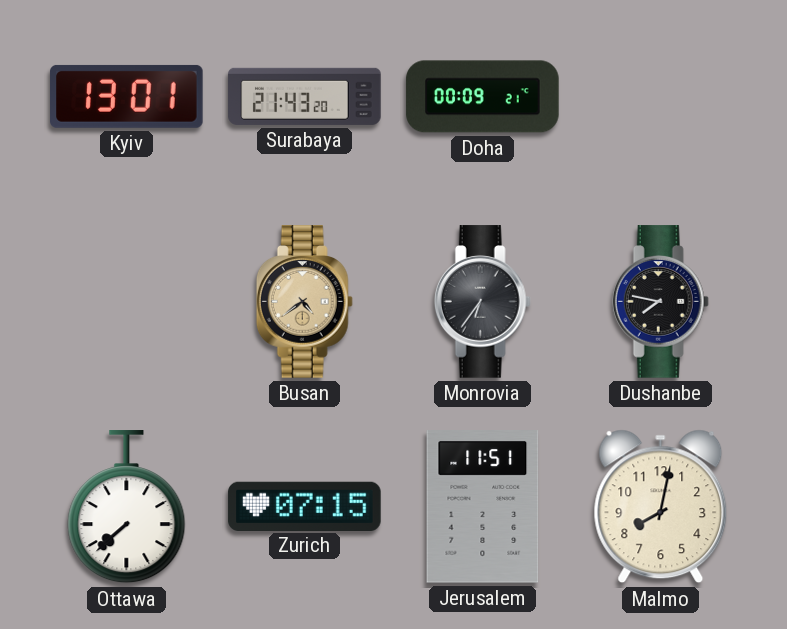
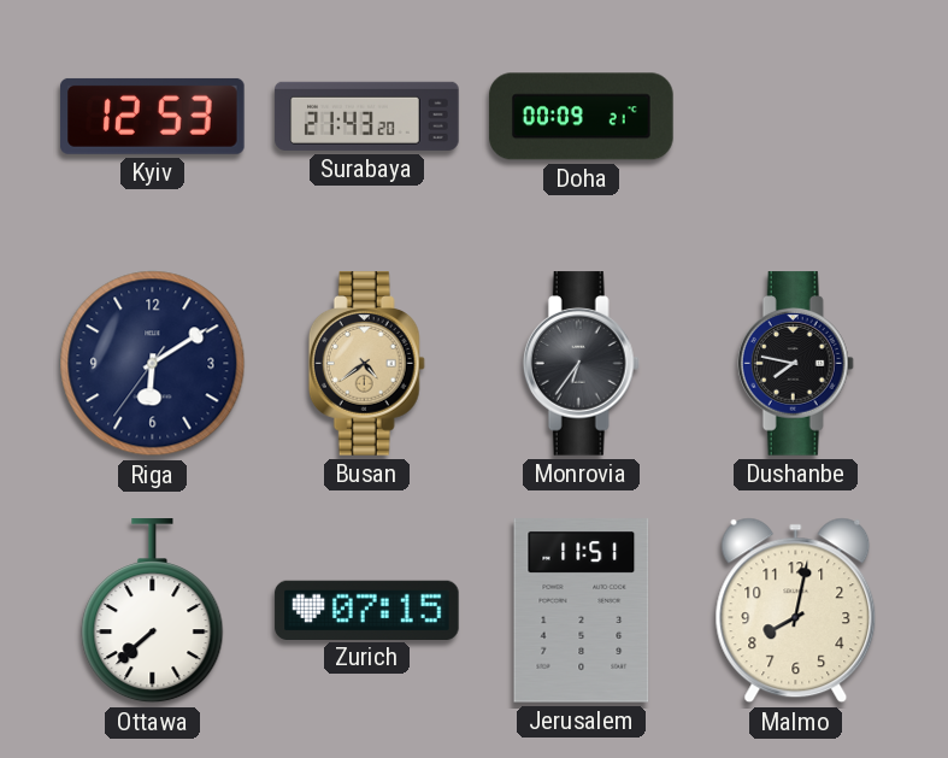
Kyiv: 13:01 -> 12:53
Riga: none -> 6:09
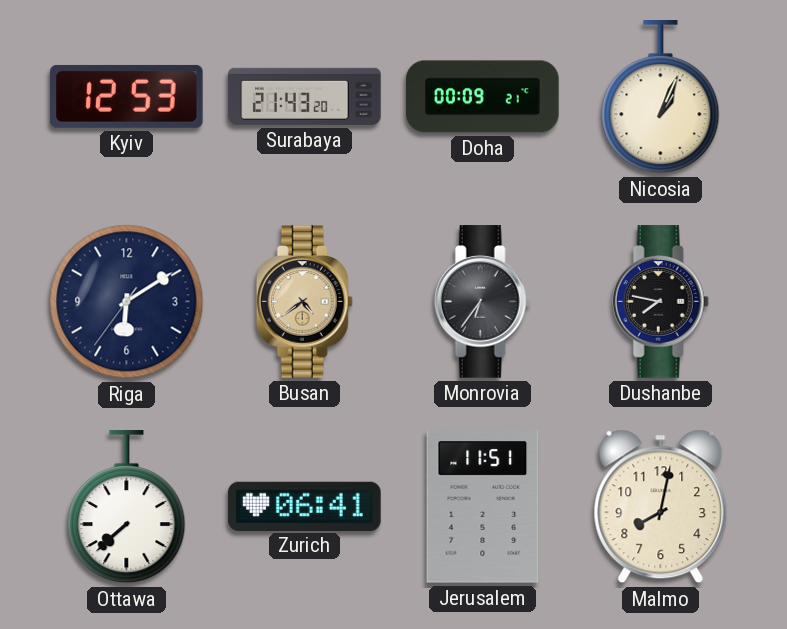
Nicosia: none -> 1:04
Zurich: 07:15 -> 06:41
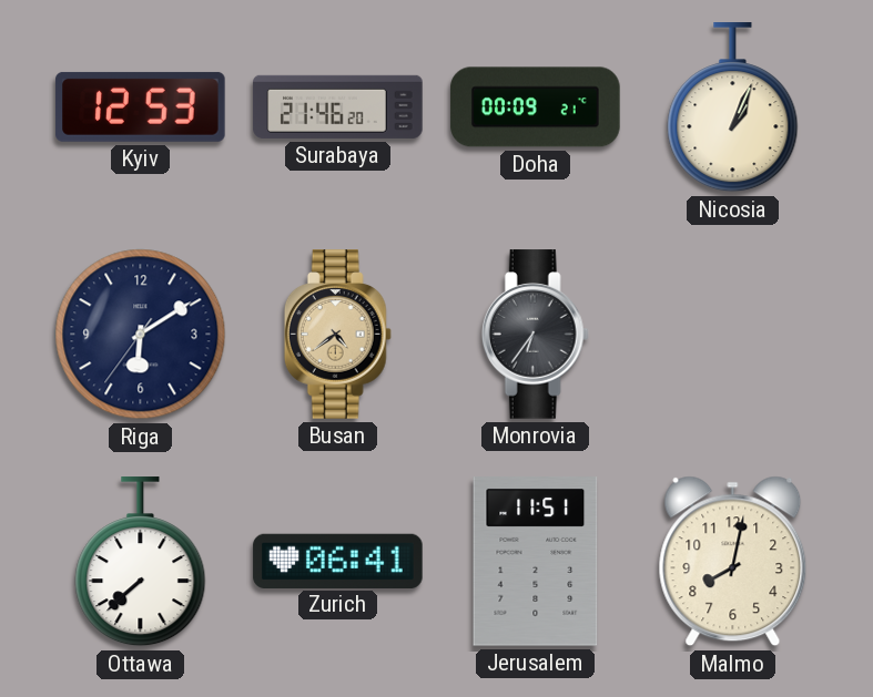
Surabaya: 21:43 -> 21:46
Dushanbe: 7:47 -> none
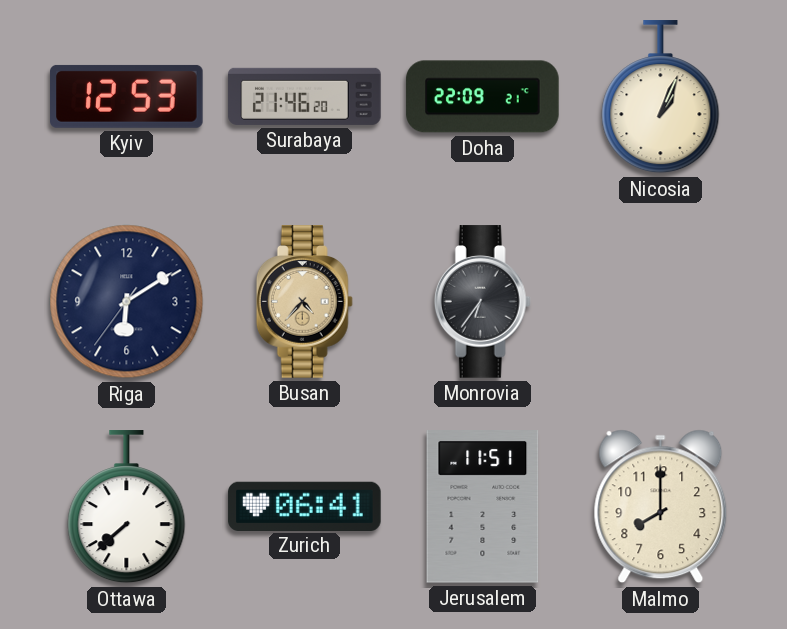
Doha: 00:09 -> 22:09
Busan: 4:39 -> 4:37
Malmo: 8:02 -> 8:00
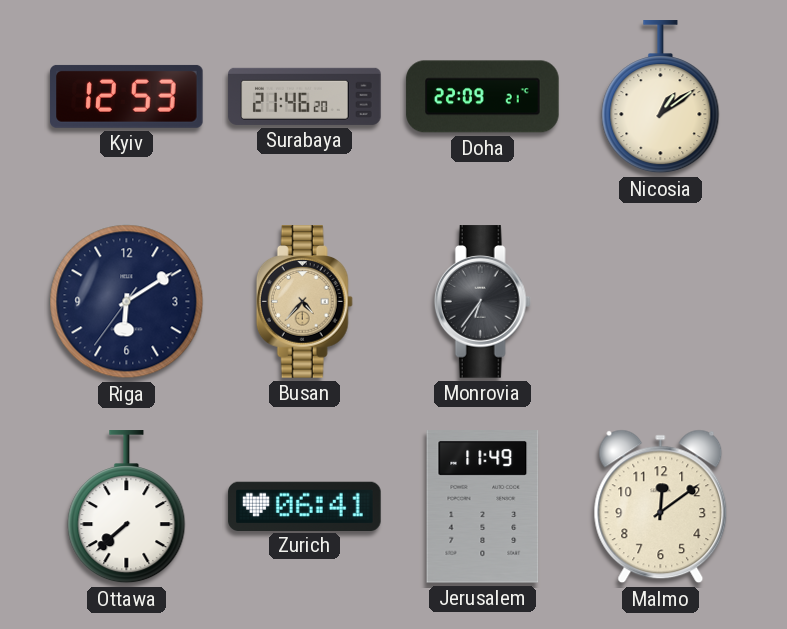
Nicosia: 1:04 -> 1:09
Jerusalem: 11:51 -> 11:49
Malmo: 8:00 -> 12:09
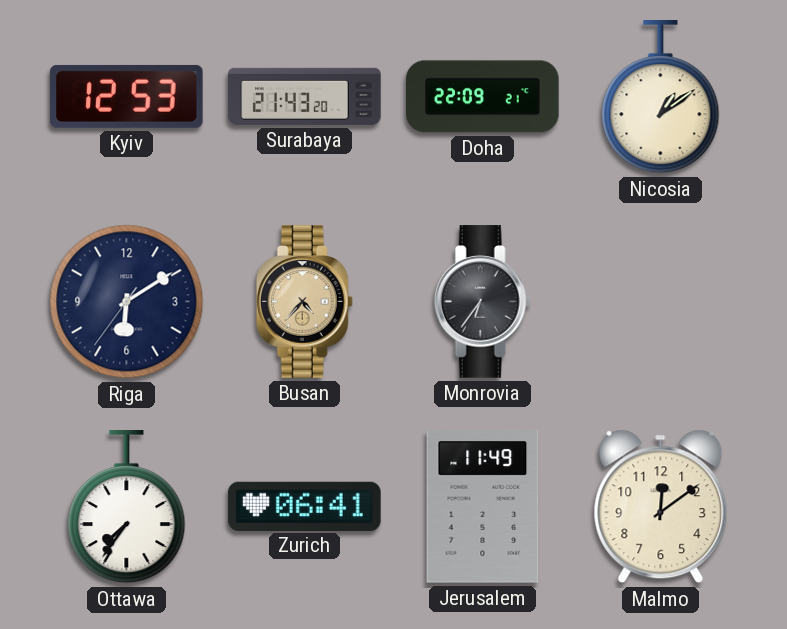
Surabaya: 21:46 -> 21:43
Ottawa: 7:38 -> 7:36
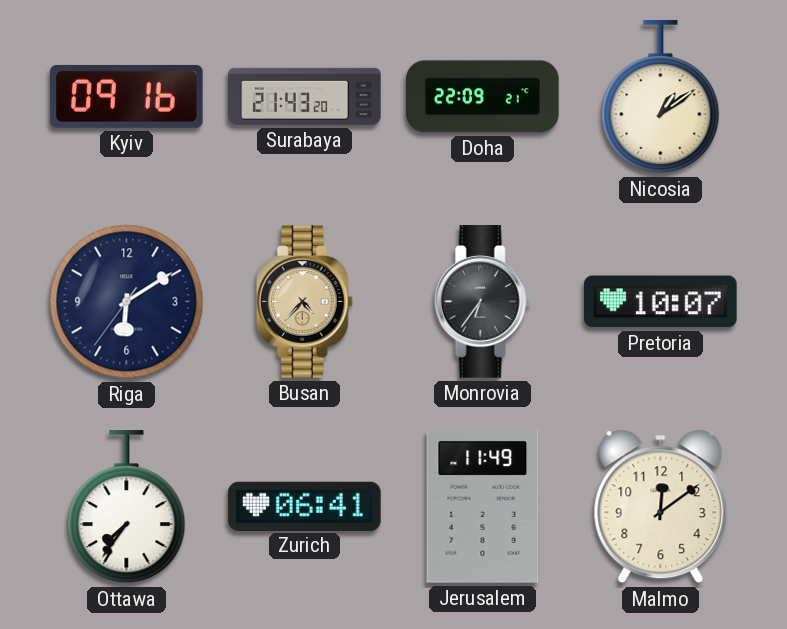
Kyiv: 12:53 -> 09:16
Pretoria: none -> 10:07
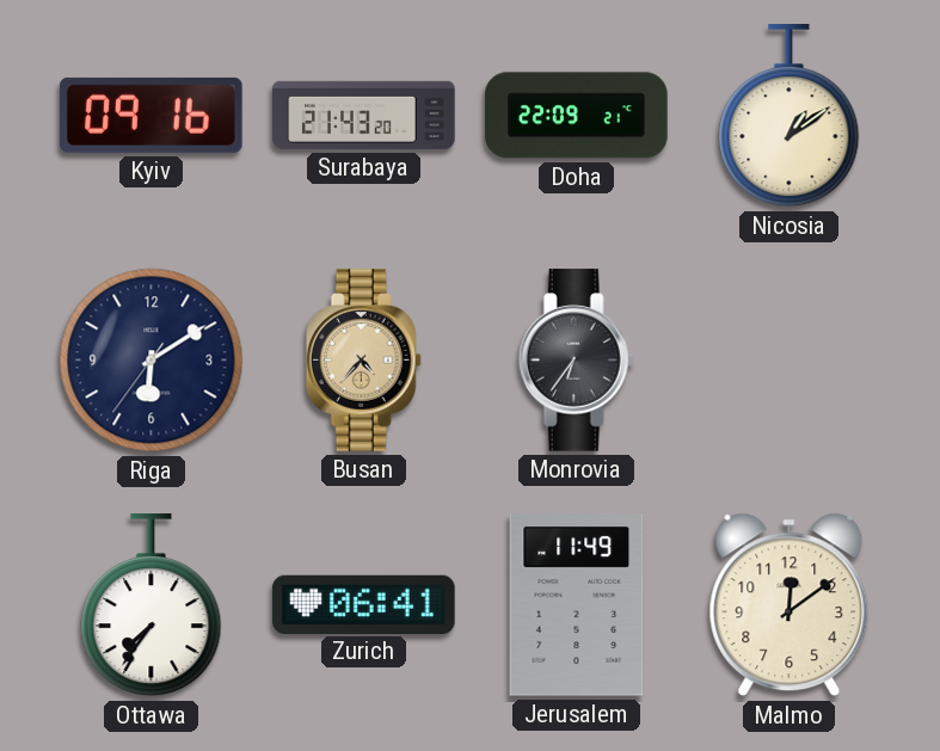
Pretoria: 10:07 -> none
